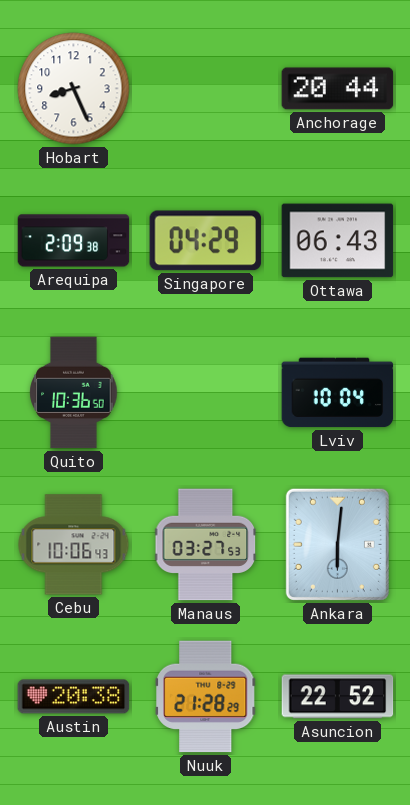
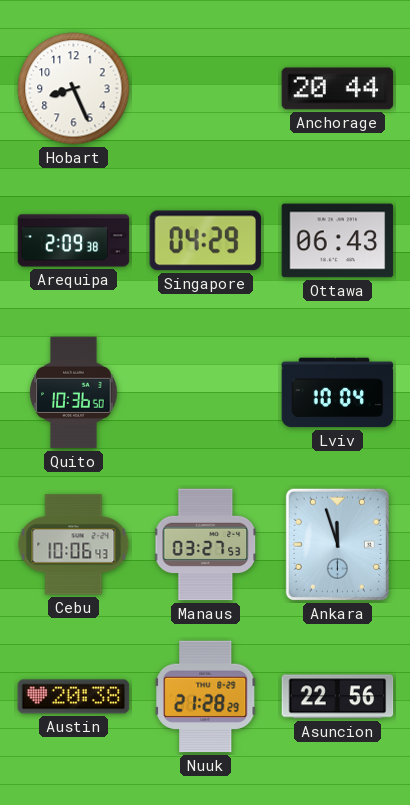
Ankara: 6:01 -> 11:57
Asuncion: 22:52 -> 22:56
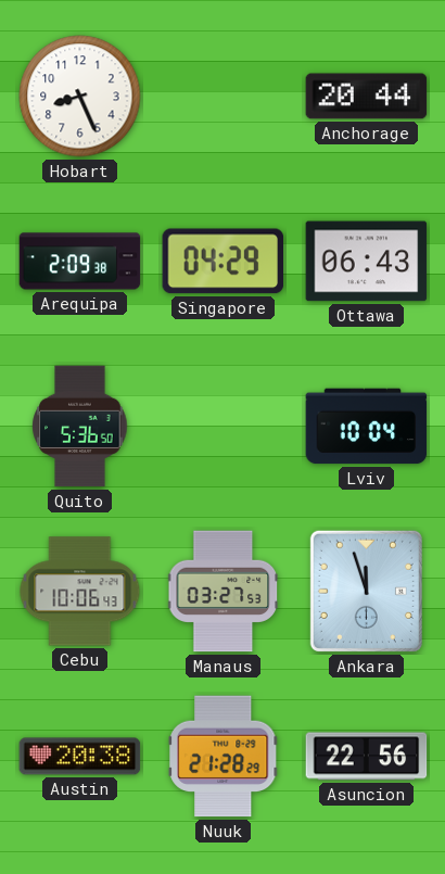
Quito: 10:36 -> 5:36
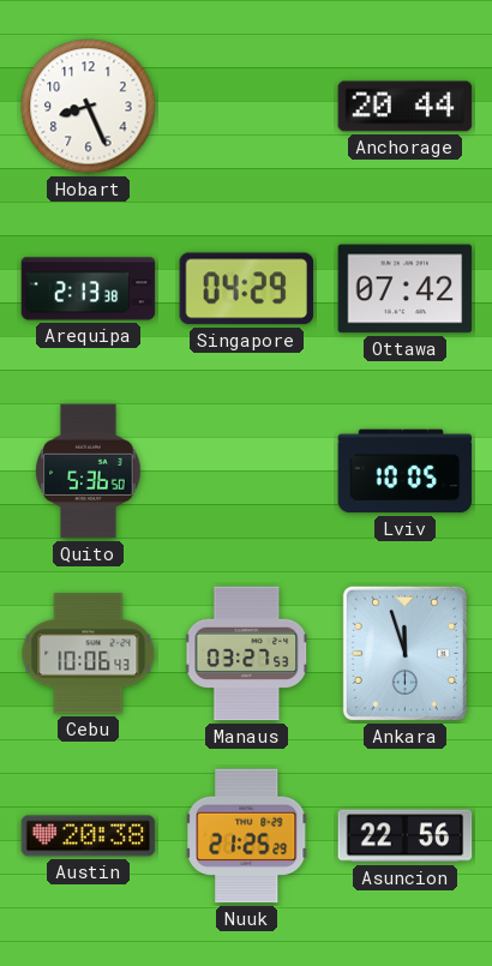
Arequipa: 2:09 -> 2:13
Ottawa: 06:43 -> 07:42
Lviv: 10:04 -> 10:05
Nuuk: 21:28 -> 21:25
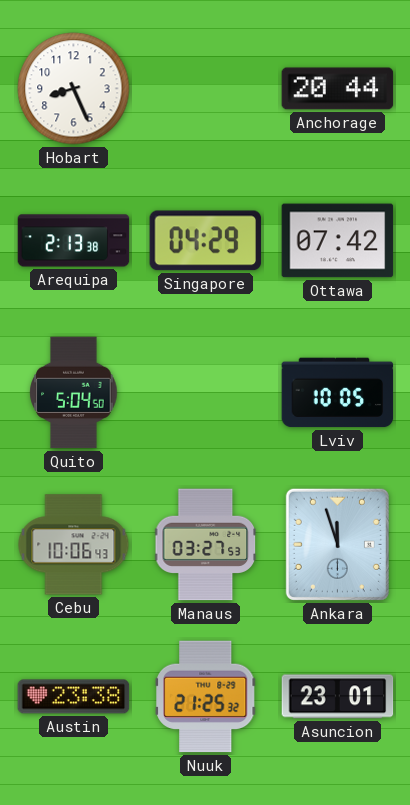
Quito: 5:36 -> 5:04
Austin: 20:38 -> 23:38
Nuuk: 21:25:29 -> 21:25:32
Asuncion: 22:56 -> 23:01
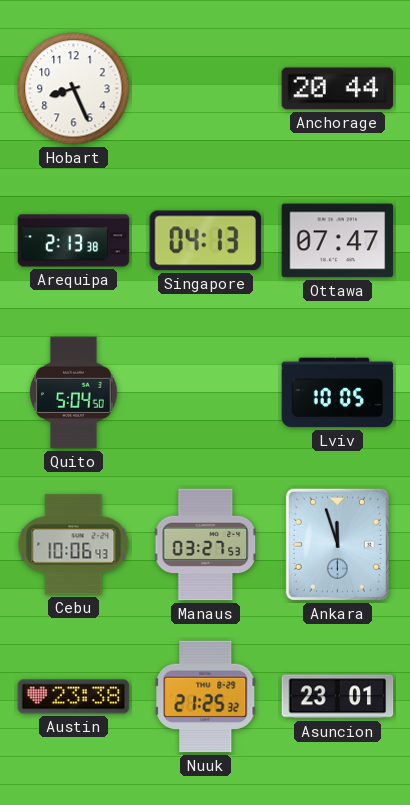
Singapore: 04:29 -> 04:13
Ottawa: 07:42 -> 07:47
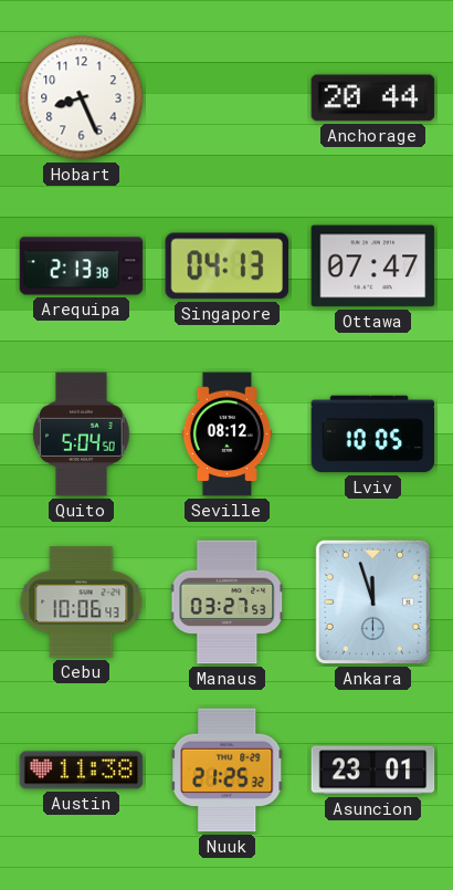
Seville: none -> 08:12
Austin: 23:38 -> 11:38
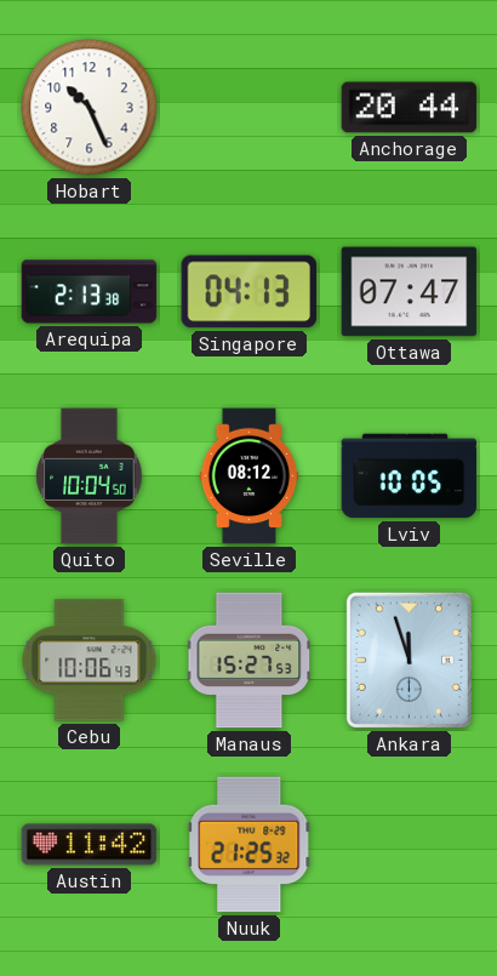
Hobart: 8:26 -> 10:26
Quito: 5:04 -> 10:04
Manaus: 03:27 -> 15:27
Austin: 11:38 -> 11:42
Asuncion: 23:01 -> none
